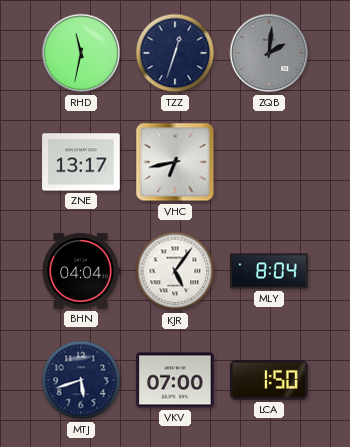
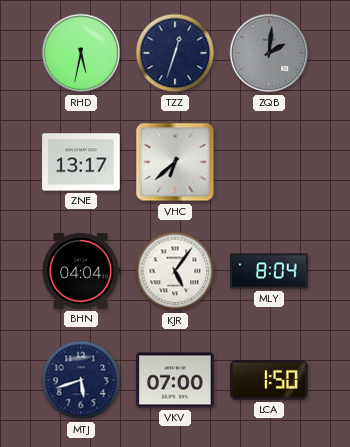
RHD: 11:32 -> 5:32
VHC: 6:43 -> 6:38
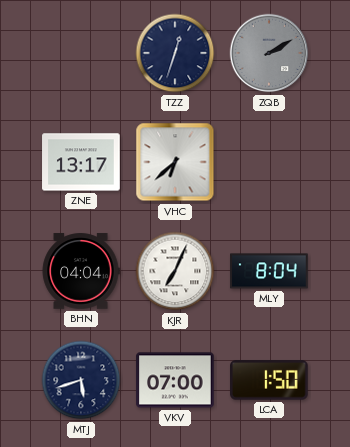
RHD: 5:32 -> none
ZQB: 2:01 -> 2:10
KJR: 5:06 -> 7:04
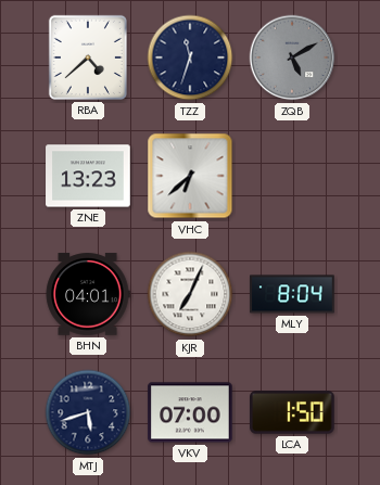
RBA: none -> 4:38
TZZ: 12:33 -> 11:33
ZQB: 2:10 -> 5:10
ZNE: 13:17 -> 13:23
BHN: 04:04 -> 04:01
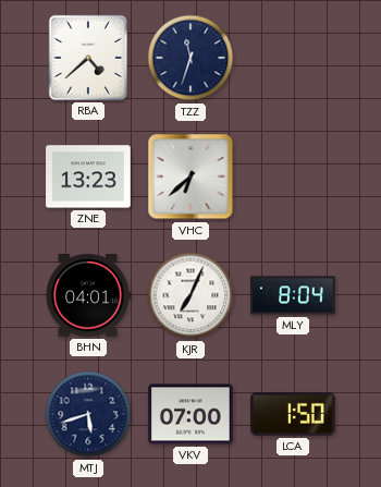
ZQB: 5:10 -> none
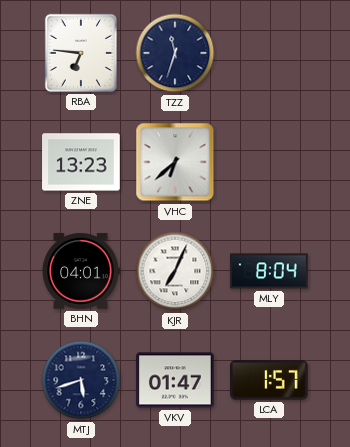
RBA: 4:38 -> 6:46
VKV: 07:00 -> 01:47
LCA: 1:50 -> 1:57
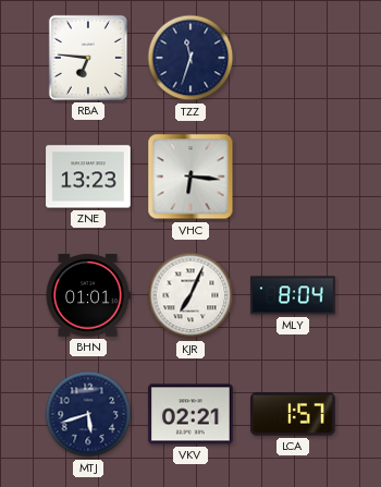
VHC: 6:38 -> 6:16
BHN: 04:01 -> 01:01
VKV: 01:47 -> 02:21
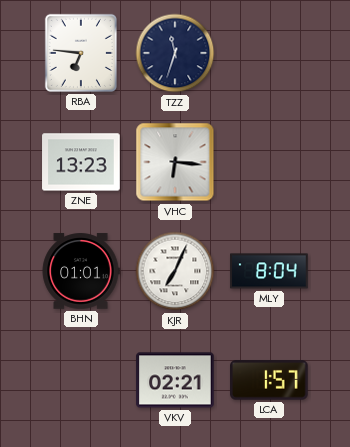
MTJ: 5:42 -> none
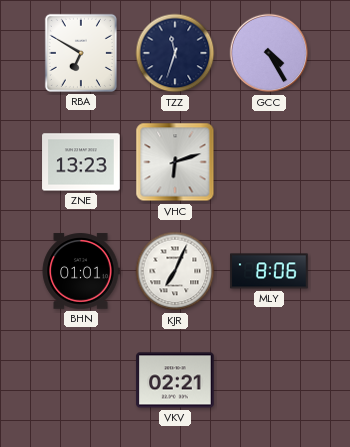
RBA: 6:46 -> 6:50
GCC: none -> 4:25
VHC: 6:16 -> 6:12
MLY: 8:04 -> 8:06
LCA: 1:57 -> none
